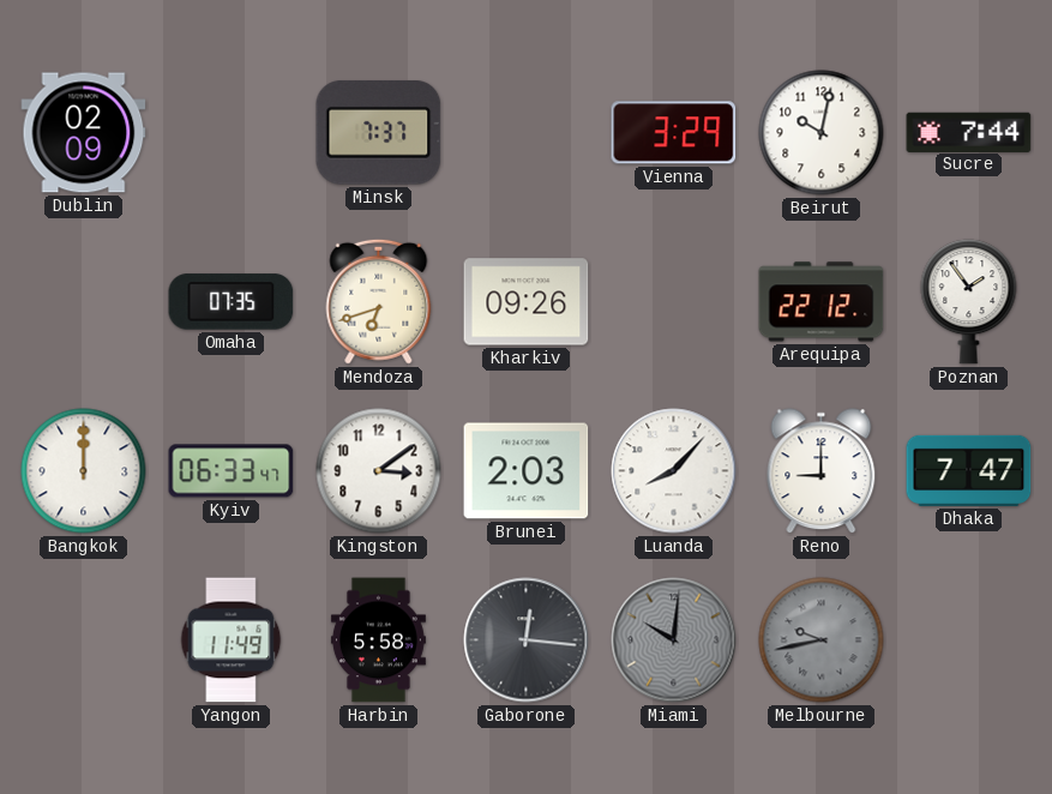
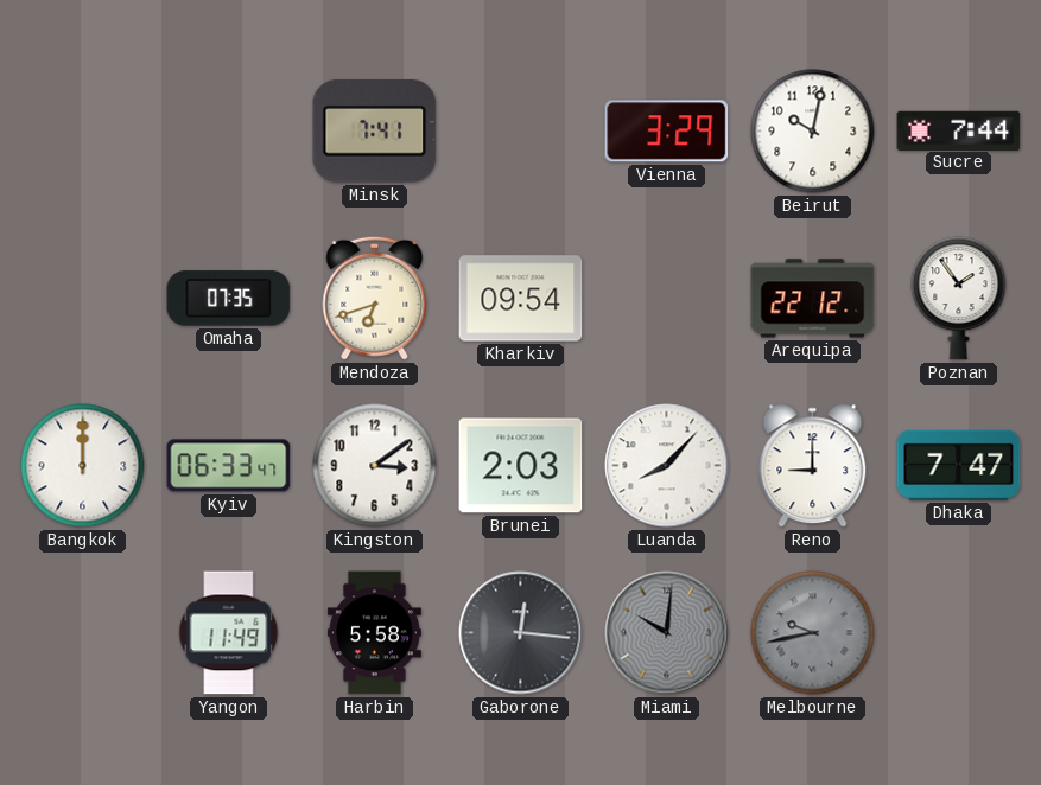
Dublin: 02:09 -> none
Minsk: 7:37 -> 7:41
Kharkiv: 09:26 -> 09:54
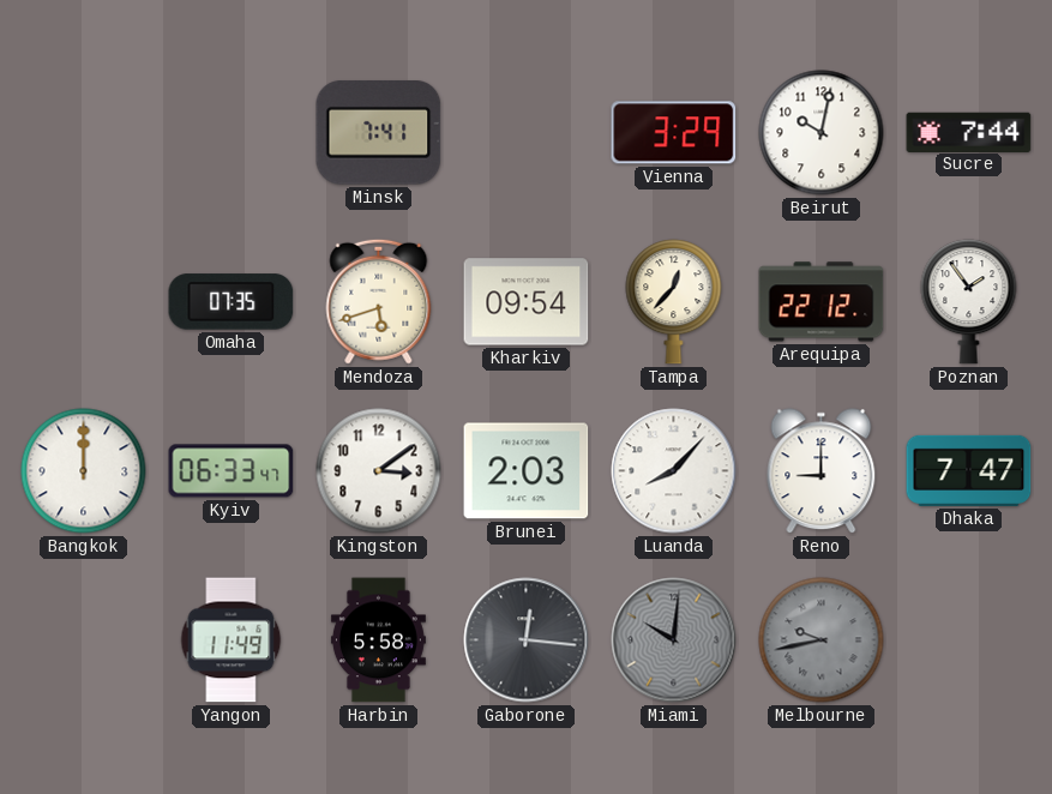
Mendoza: 6:42 -> 5:42
Tampa: none -> 12:37
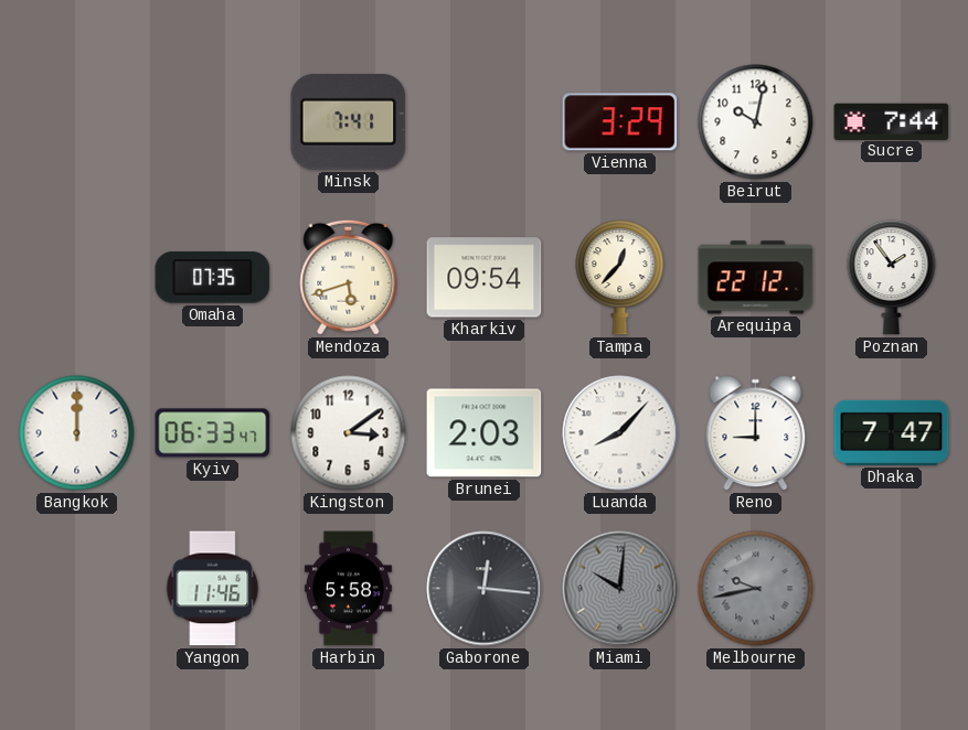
Yangon: 11:49 -> 11:46
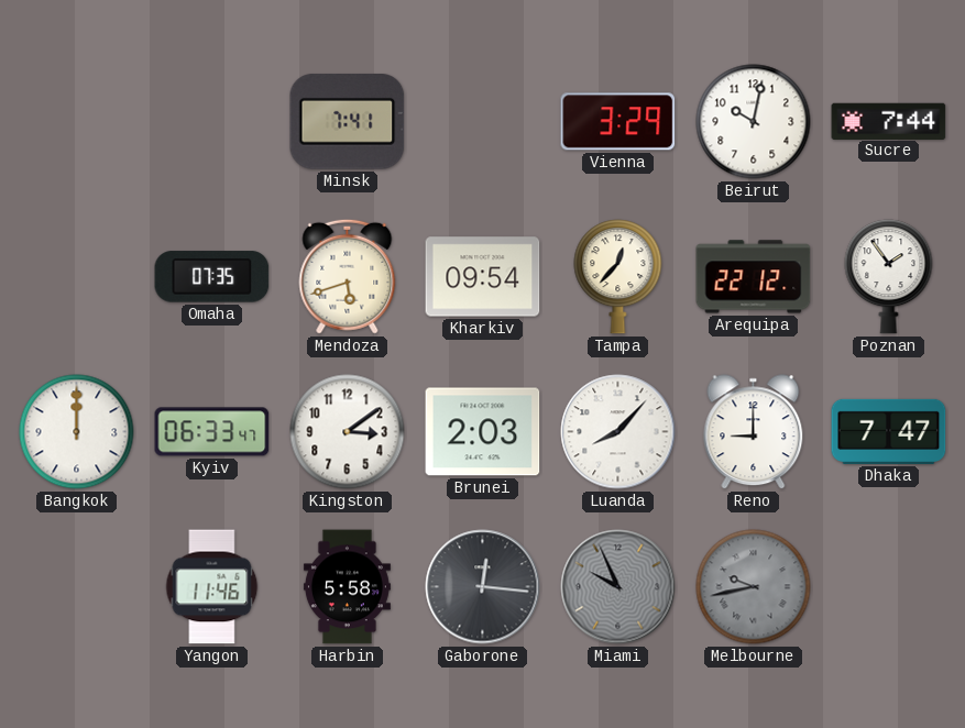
Miami: 10:01 -> 9:56
